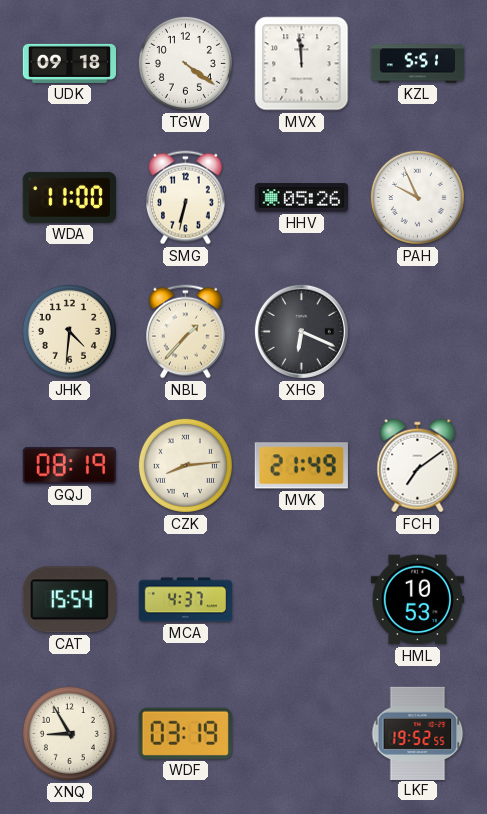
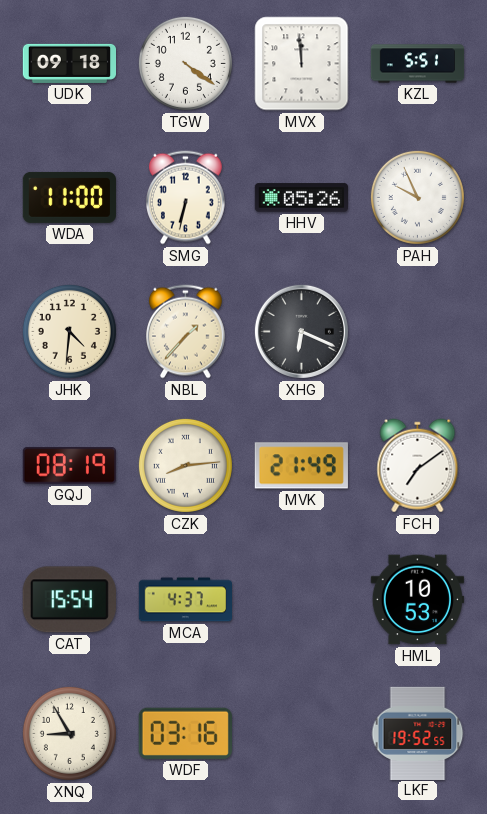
WDF: 03:19 -> 03:16
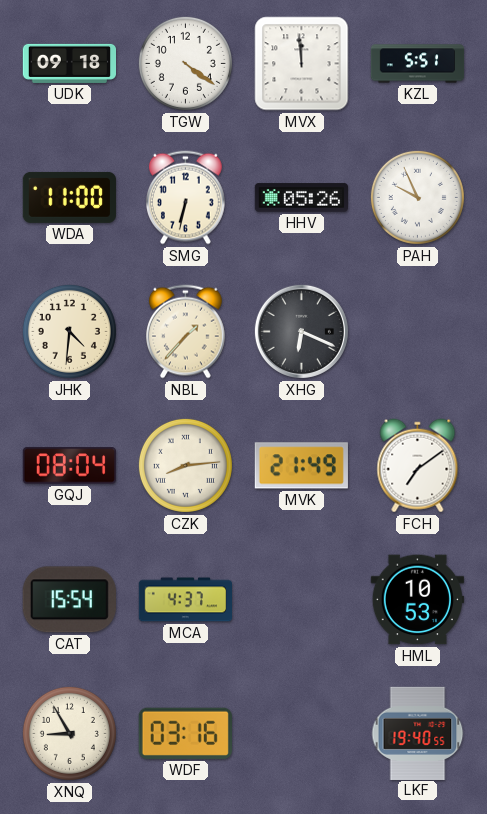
GQJ: 08:19 -> 08:04
LKF: 19:52 -> 19:40
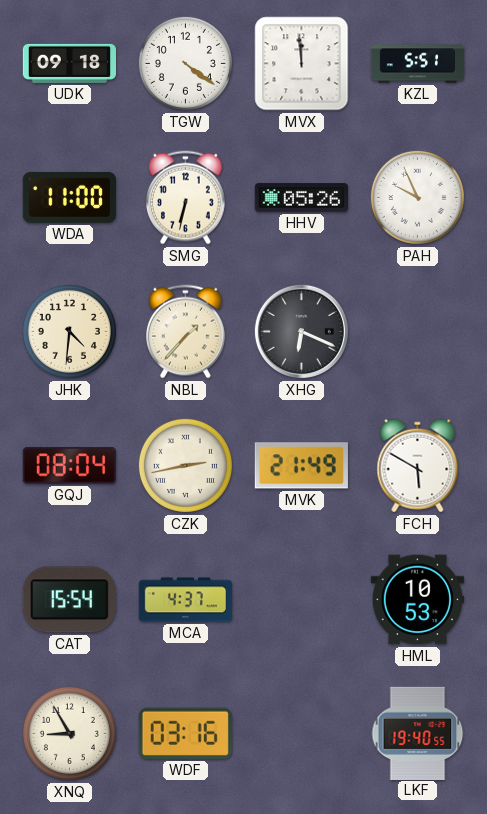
CZK: 8:14 -> 2:43
FCH: 7:09 -> 5:50
